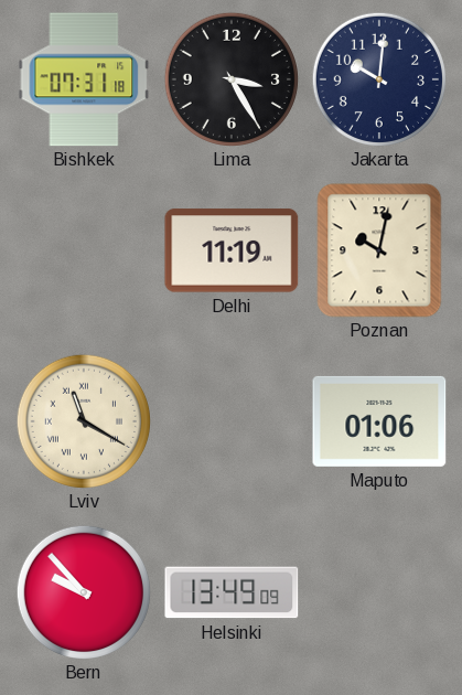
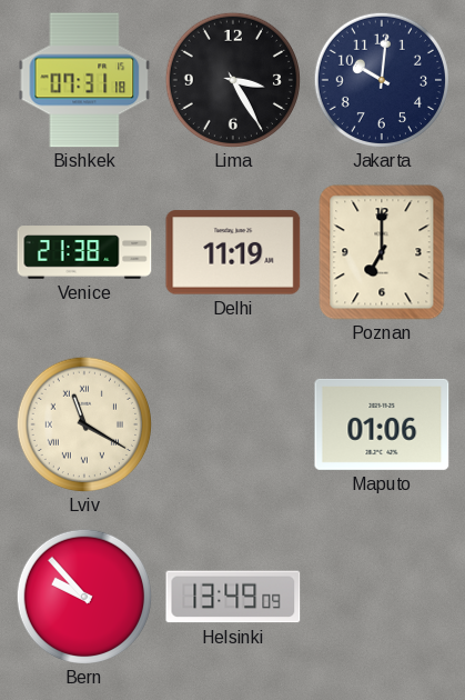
Venice: none -> 21:38
Poznan: 10:02 -> 7:00
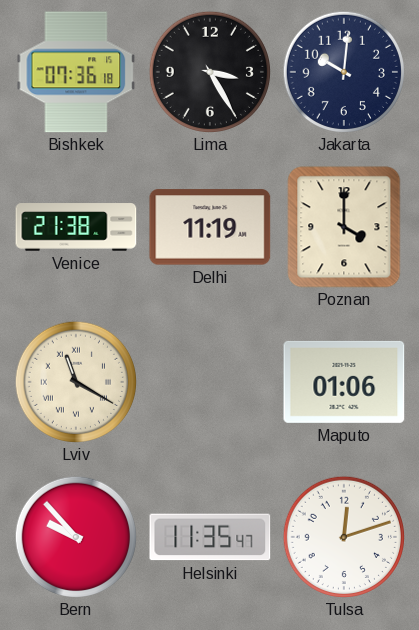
Bishkek: 07:31 -> 07:36
Poznan: 7:00 -> 4:00
Helsinki: 13:49 -> 11:35
Tulsa: none -> 12:12
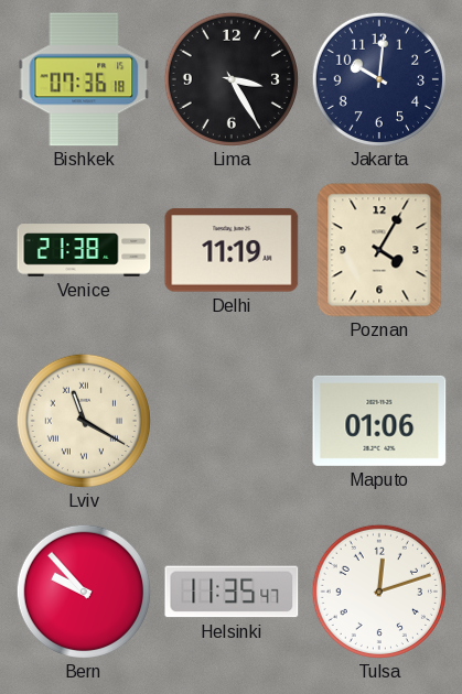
Poznan: 4:00 -> 4:05
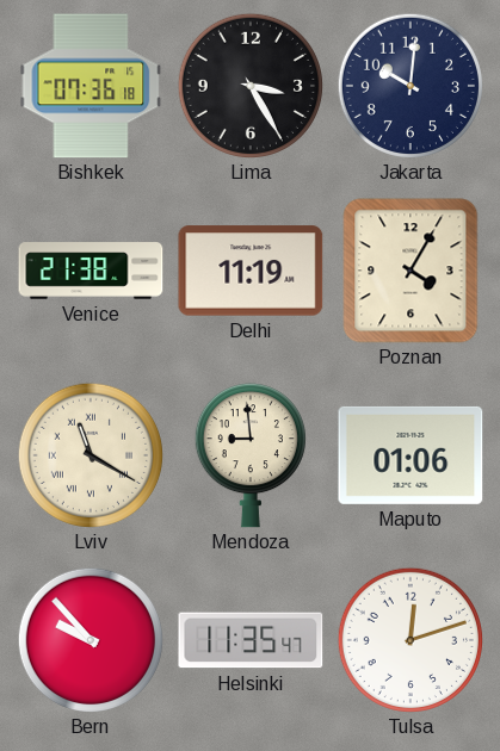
Mendoza: none -> 8:59
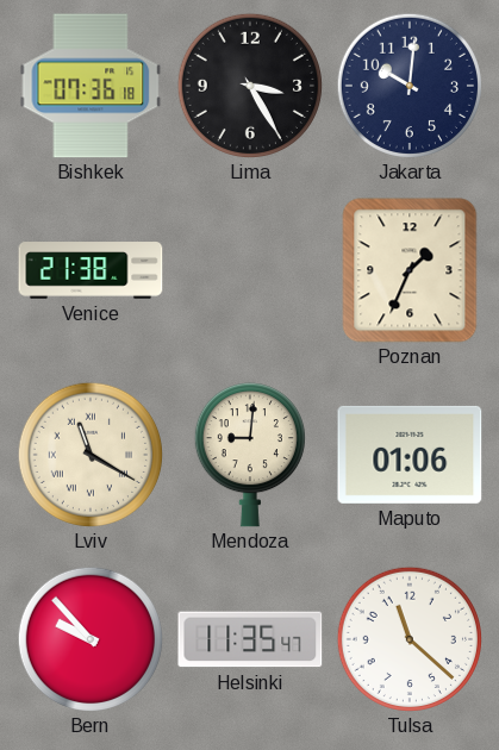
Delhi: 11:19 -> none
Poznan: 4:05 -> 1:34
Mendoza: 8:59 -> 9:01
Tulsa: 12:12 -> 11:22
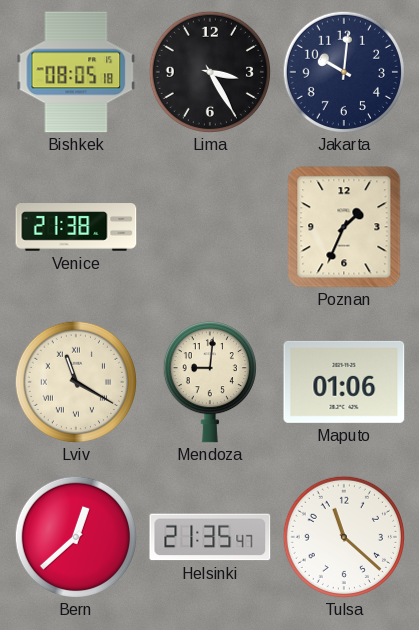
Bishkek: 07:36 -> 08:05
Bern: 9:53 -> 12:38
Helsinki: 11:35 -> 21:35
